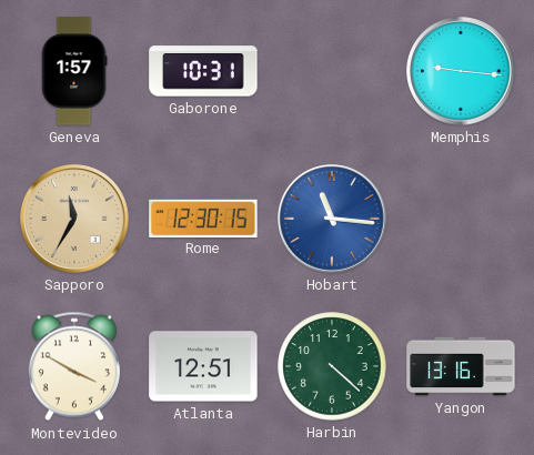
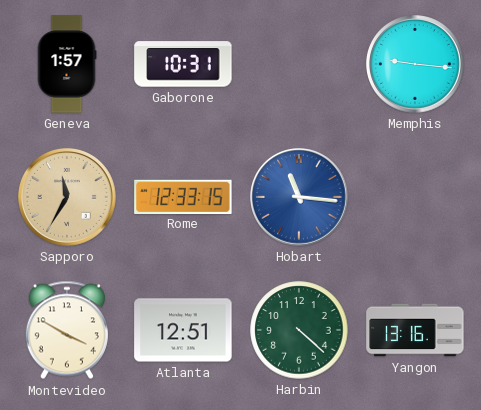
Rome: 12:30 -> 12:33
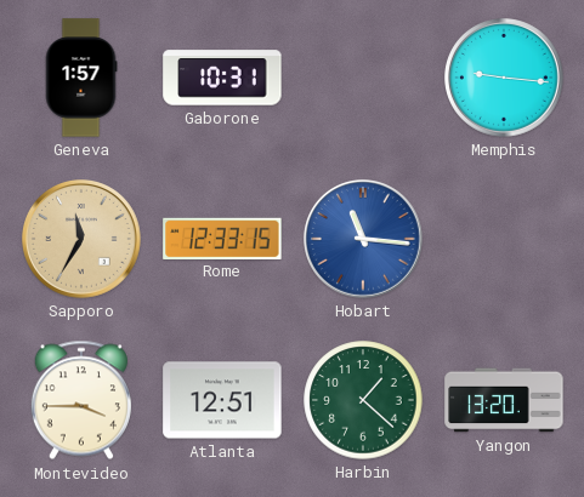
Montevideo: 3:50 -> 3:45
Harbin: 4:22 -> 1:22
Yangon: 13:16 -> 13:20
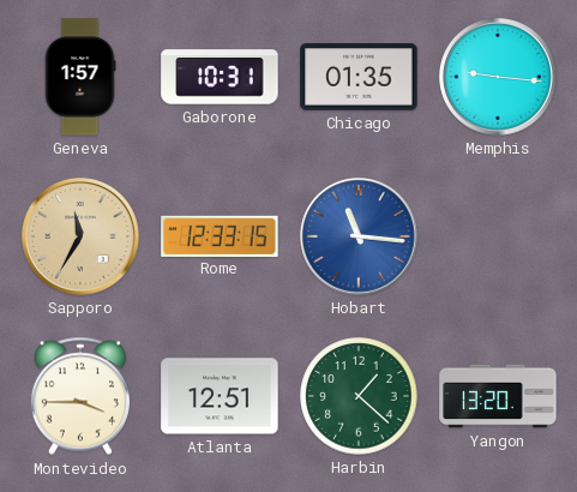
Chicago: none -> 01:35
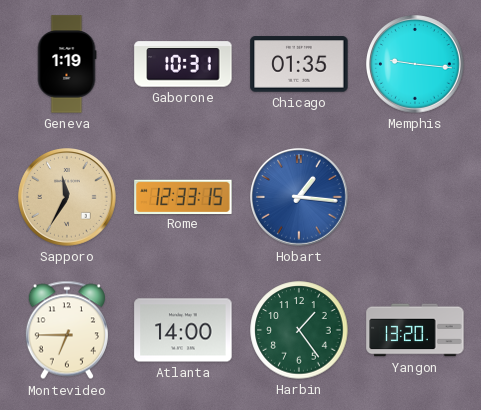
Geneva: 1:57 -> 1:19
Hobart: 11:16 -> 1:16
Montevideo: 3:45 -> 6:45
Atlanta: 12:51 -> 14:00
Harbin: 1:22 -> 1:24
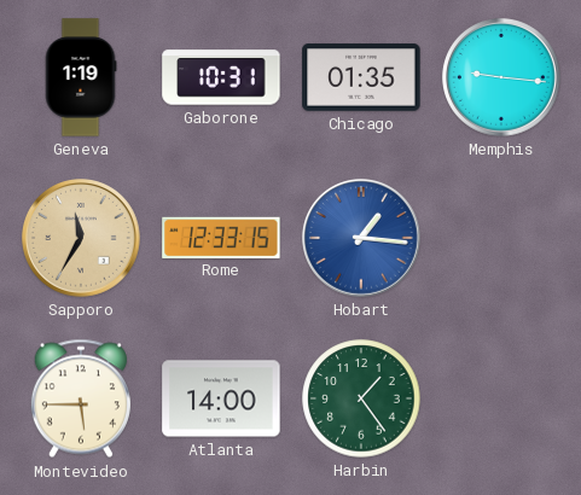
Montevideo: 6:45 -> 5:45
Yangon: 13:20 -> none
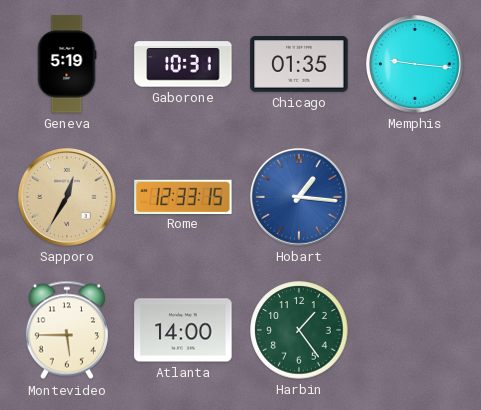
Geneva: 1:19 -> 5:19
Sapporo: 11:35 -> 12:35
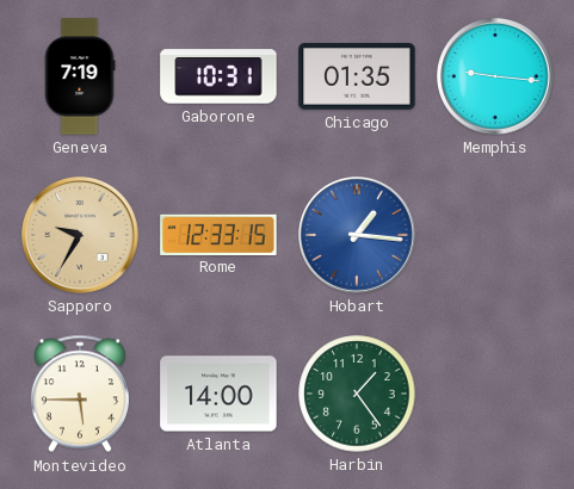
Geneva: 5:19 -> 7:19
Sapporo: 12:35 -> 9:35
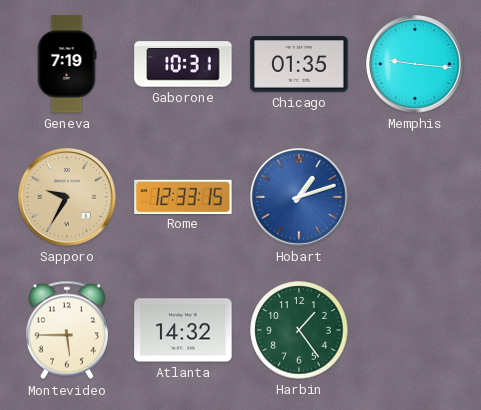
Hobart: 1:16 -> 1:12
Atlanta: 14:00 -> 14:32
